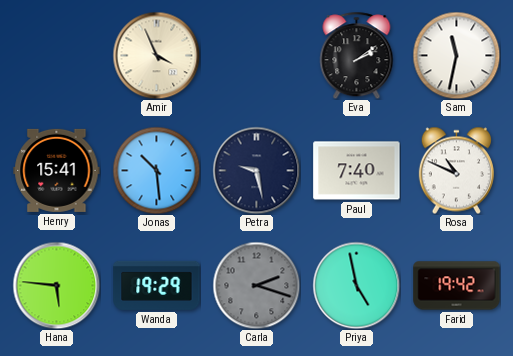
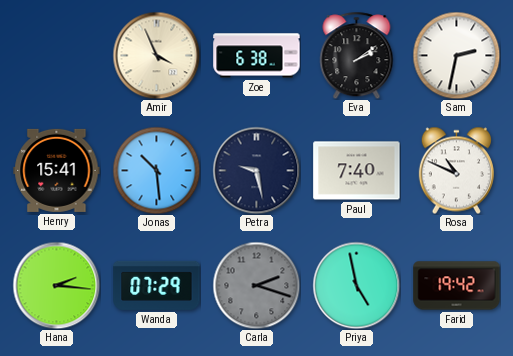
Zoe: none -> 6:38
Sam: 11:32 -> 2:32
Hana: 5:46 -> 2:16
Wanda: 19:29 -> 07:29
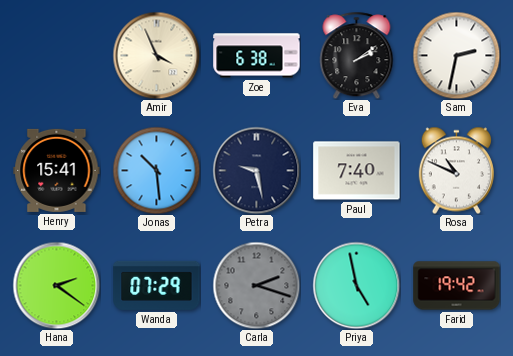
Hana: 2:16 -> 2:21
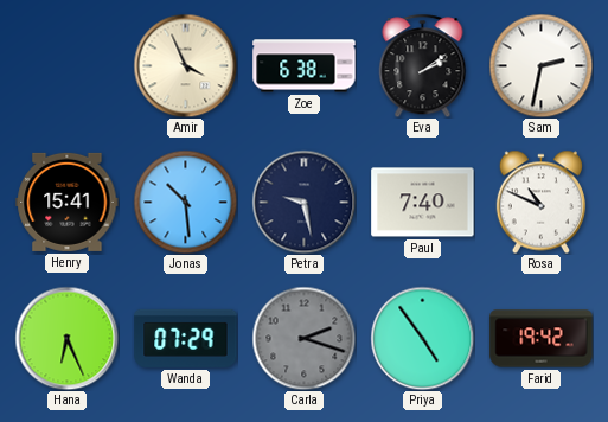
Hana: 2:21 -> 6:26
Priya: 4:58 -> 4:54
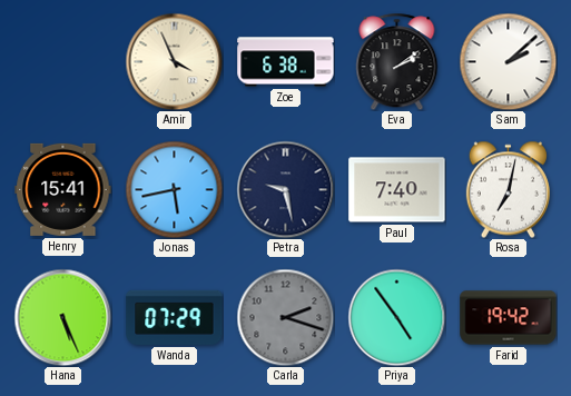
Sam: 2:32 -> 2:08
Jonas: 10:29 -> 5:43
Rosa: 10:49 -> 7:02
Hana: 6:26 -> 5:26
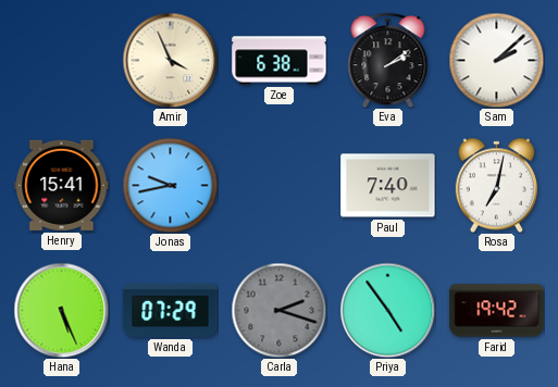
Jonas: 5:43 -> 9:43
Petra: 9:28 -> none
